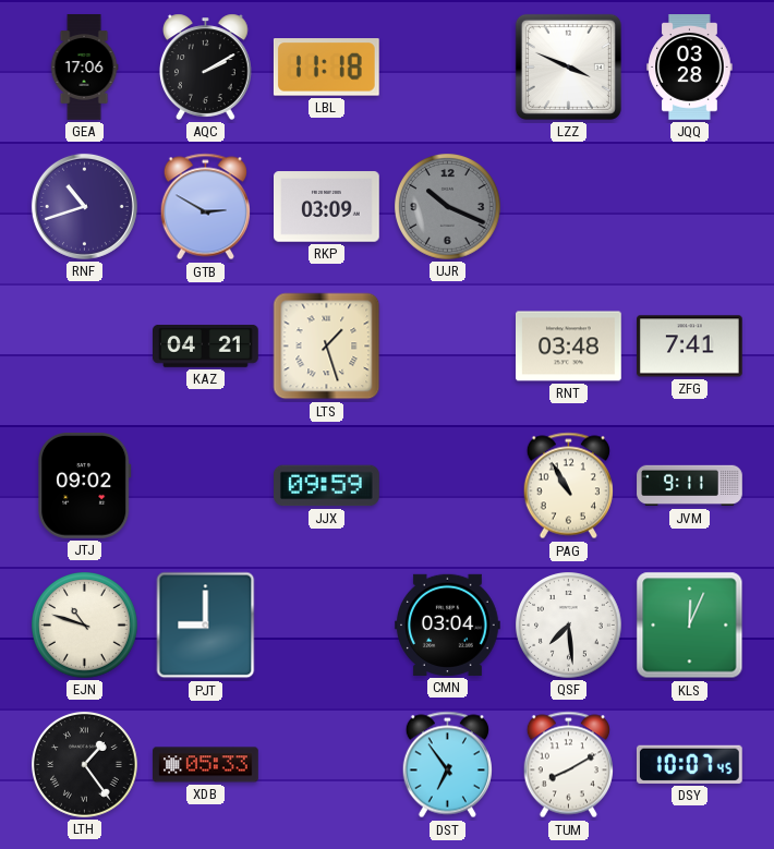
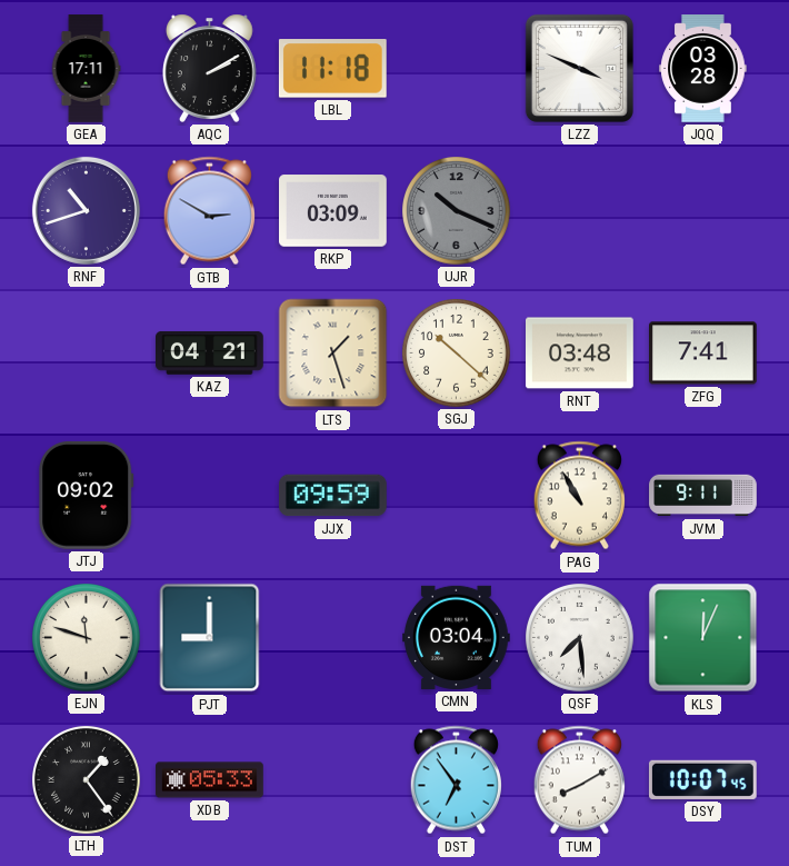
GEA: 17:06 -> 17:11
SGJ: none -> 10:22
EJN: 10:48 -> 11:48
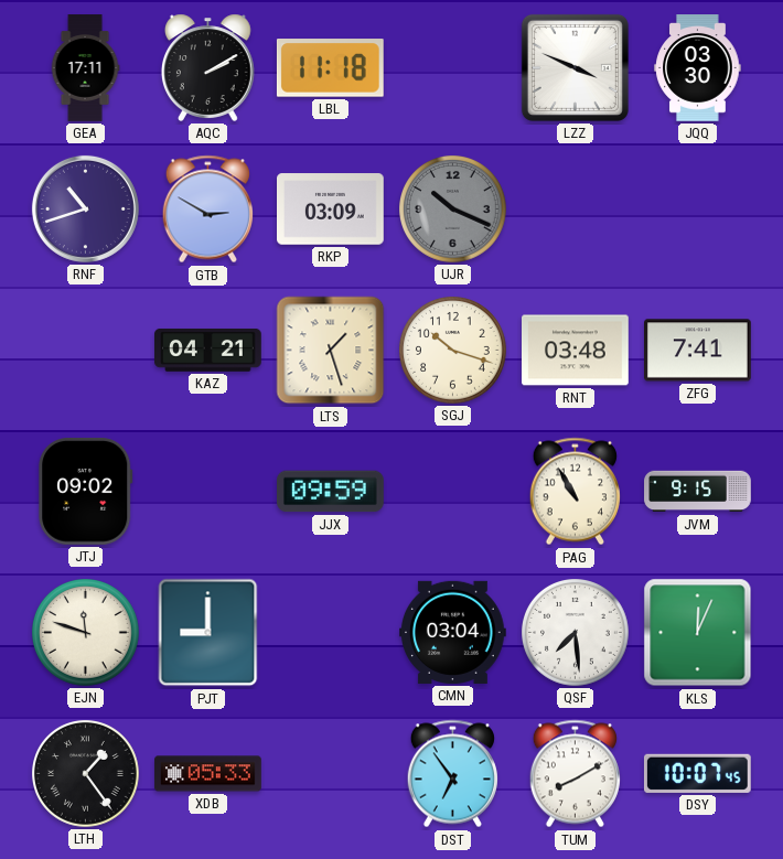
JQQ: 03:28 -> 03:30
SGJ: 10:22 -> 10:18
JVM: 9:11 -> 9:15
